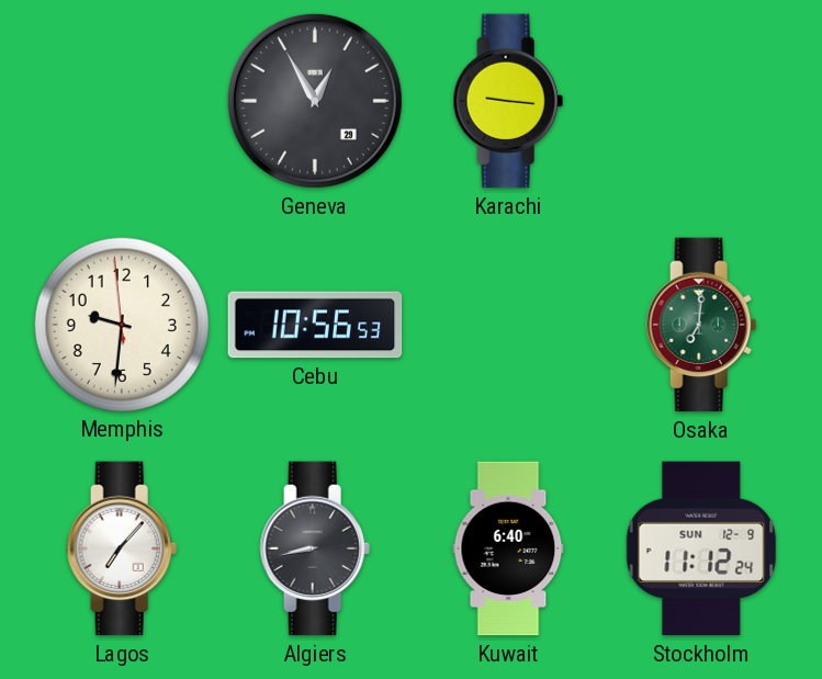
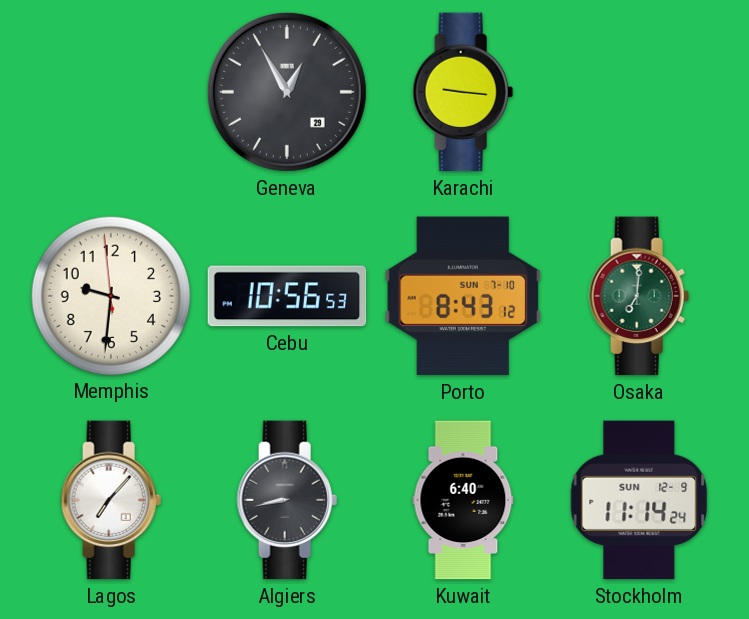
Porto: none -> 8:43
Stockholm: 11:12 -> 11:14
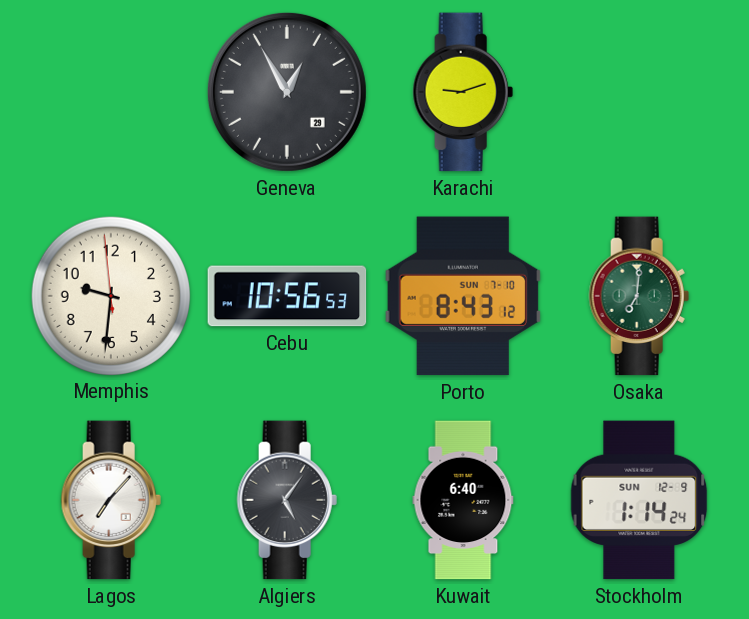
Karachi: 9:16 -> 9:12
Algiers: 8:43 -> 5:06
Stockholm: 11:14 -> 1:14
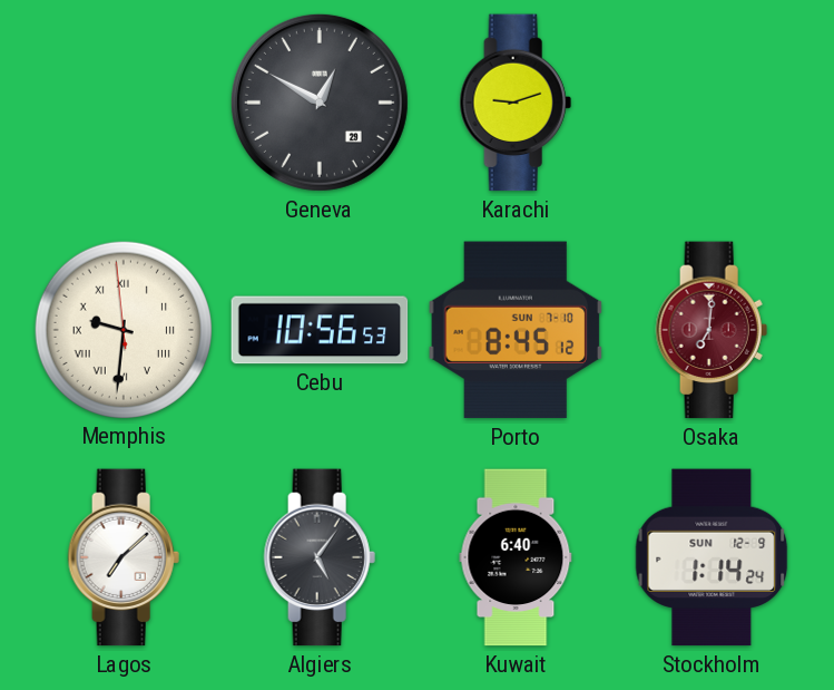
Geneva: 12:55 -> 12:50
Memphis numerals: Arabic -> Roman
Porto: 8:43 -> 8:45
Osaka dial: green -> burgundy
Lagos: 7:07 -> 7:08
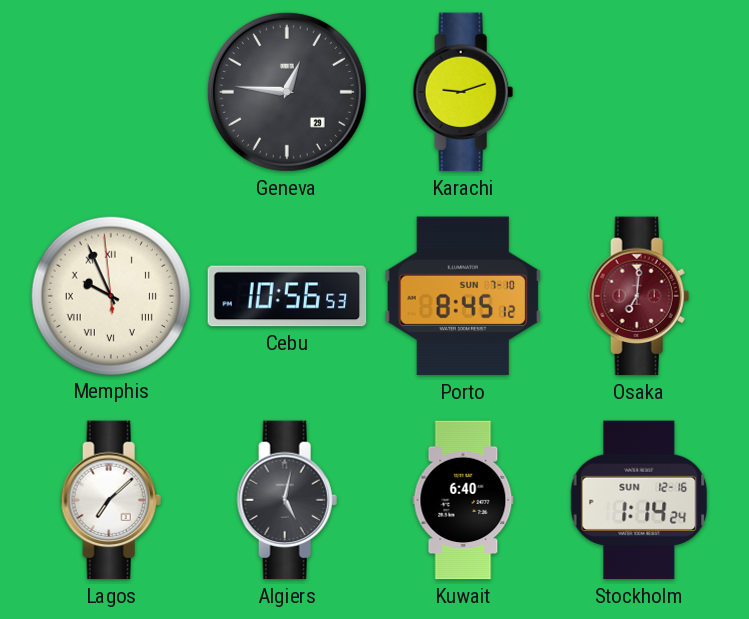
Geneva: 12:50 -> 12:46
Memphis: 9:30 -> 9:55
Algiers: 5:06 -> 5:02
Stockholm date: SUN 12-9 -> SUN 12-16
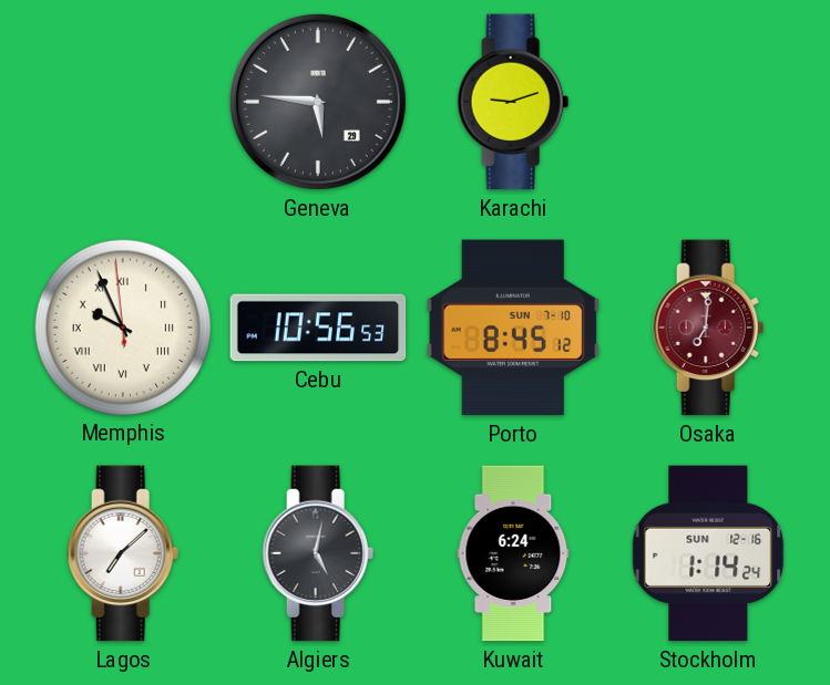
Geneva: 12:46 -> 5:46
Kuwait: 6:40 -> 6:24
